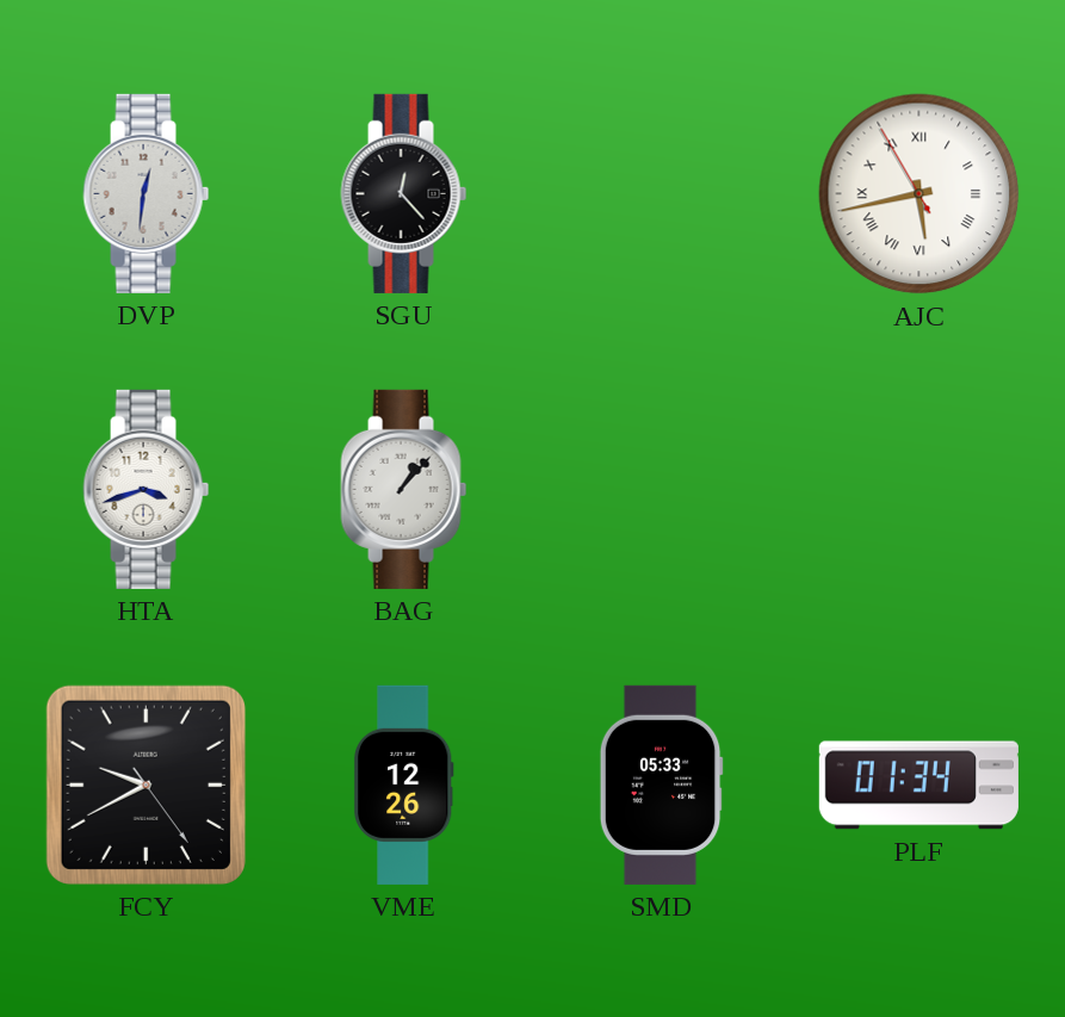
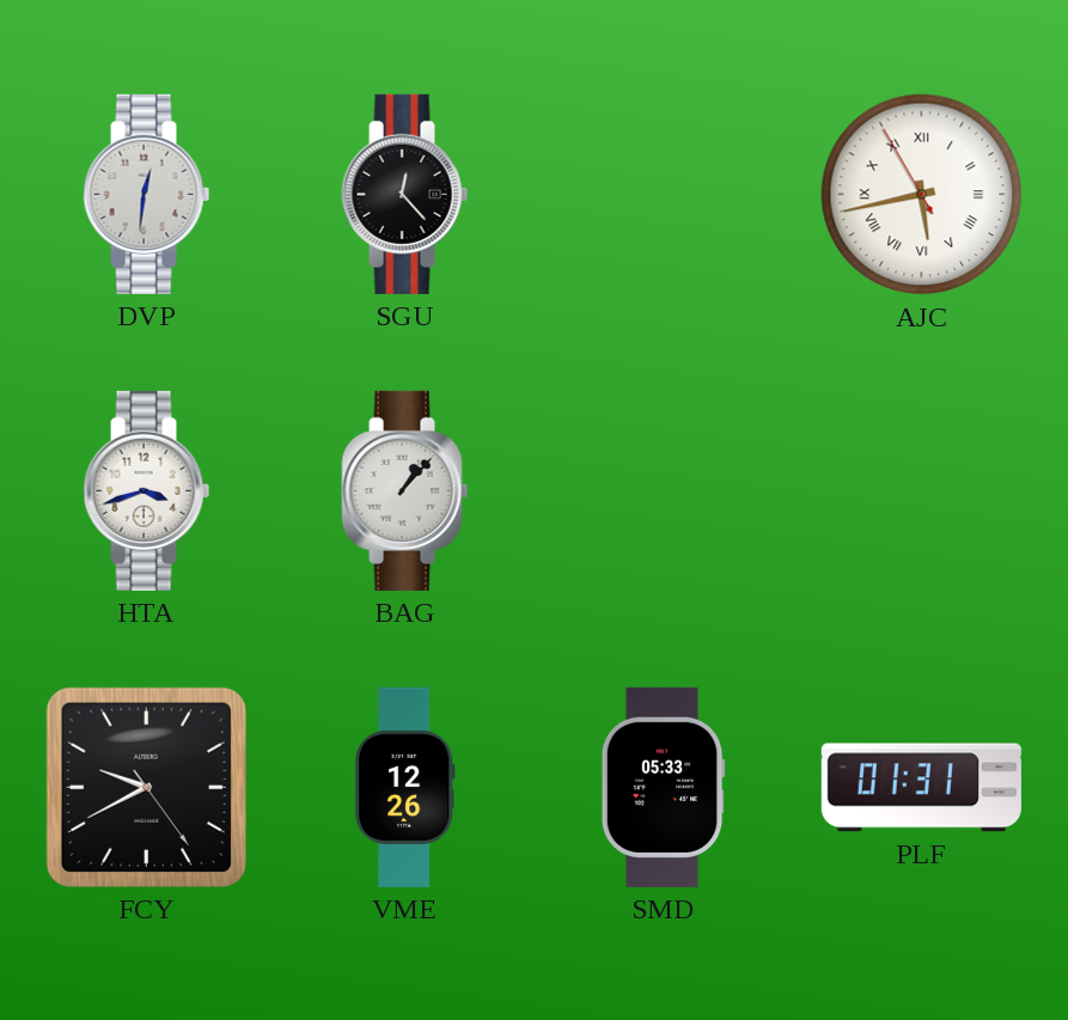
PLF: 01:34 -> 01:31
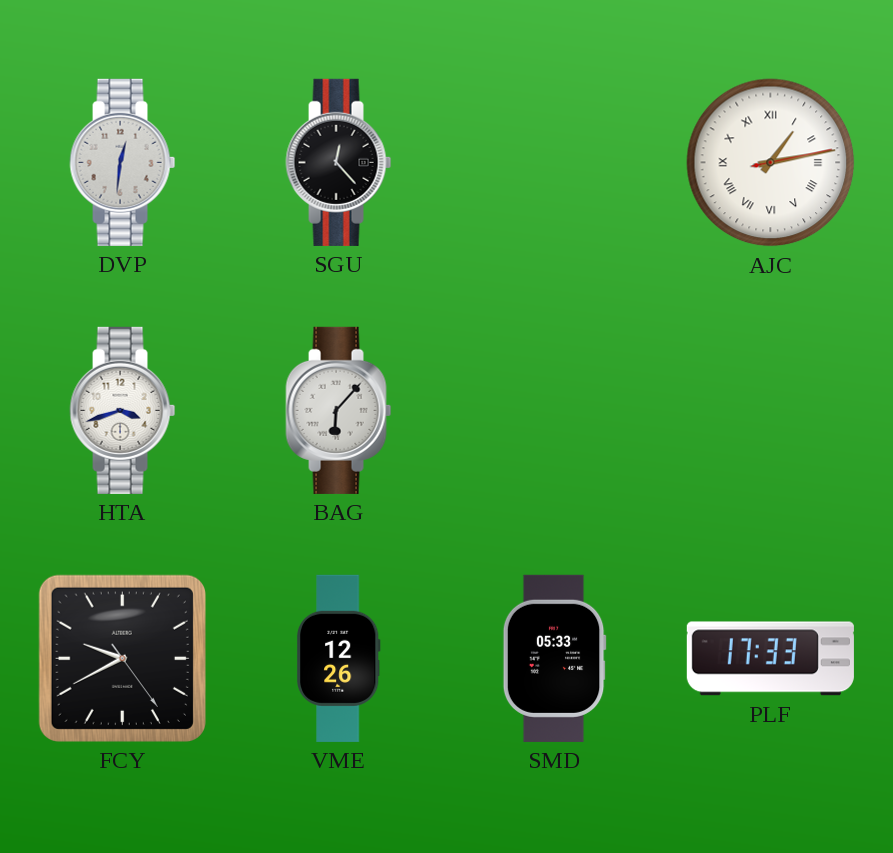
AJC: 5:42 -> 1:13
BAG: 1:07 -> 6:07
PLF: 01:31 -> 17:33
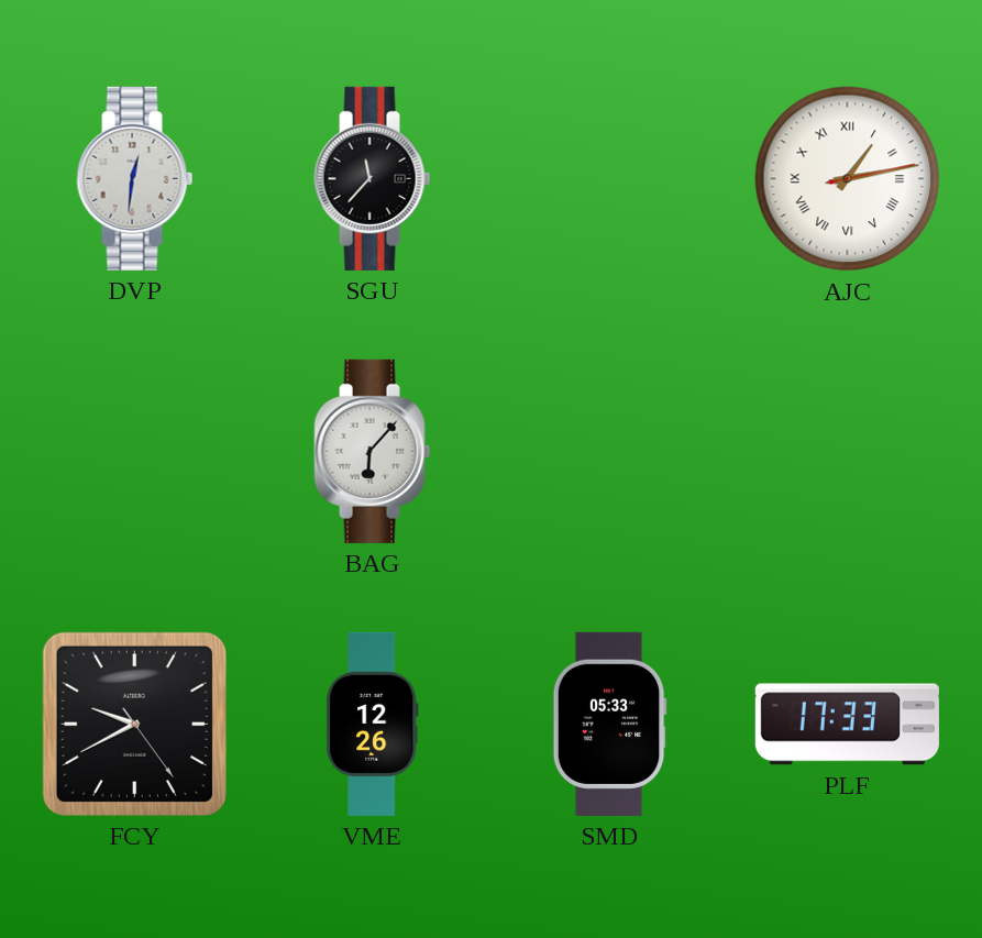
SGU: 12:23 -> 11:37
HTA: 3:42 -> none
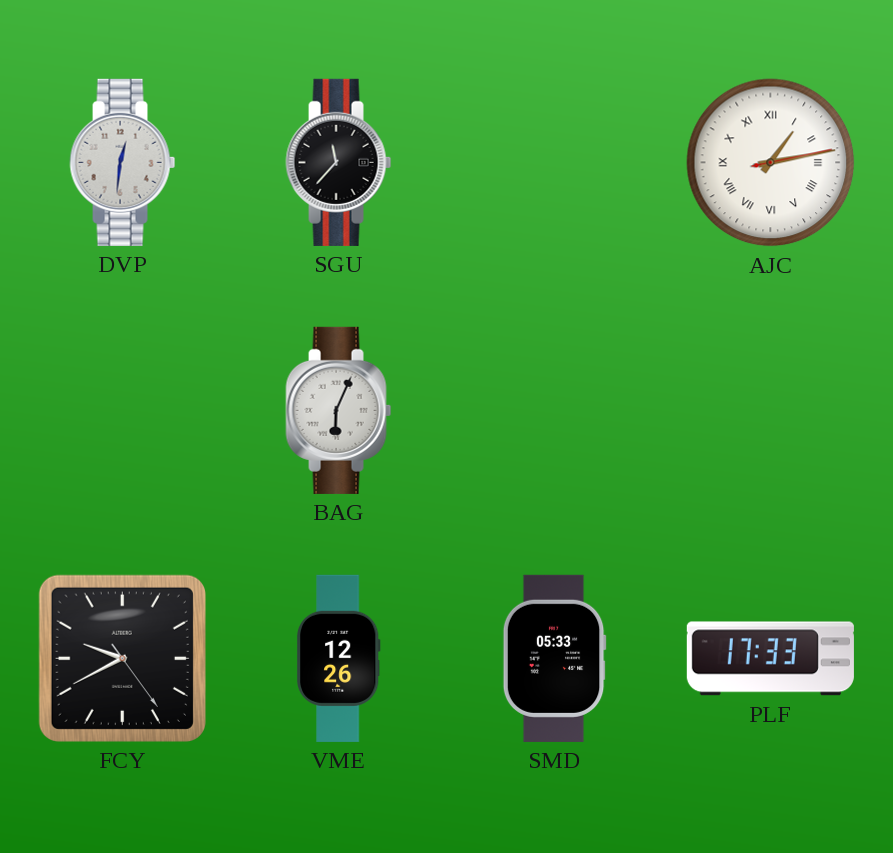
BAG: 6:07 -> 6:04
